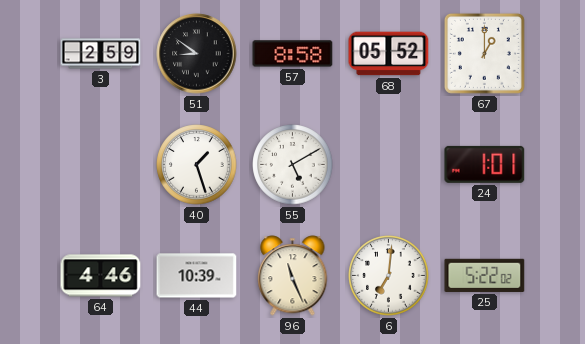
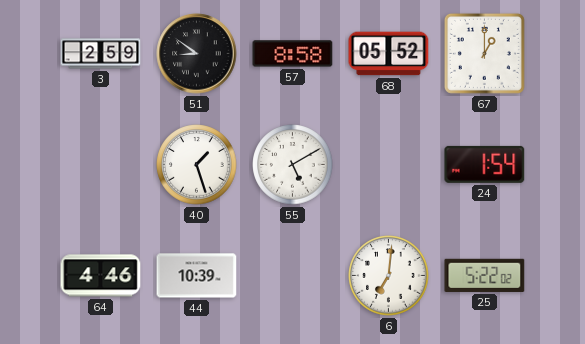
24: 1:01 -> 1:54
96: 11:26 -> none
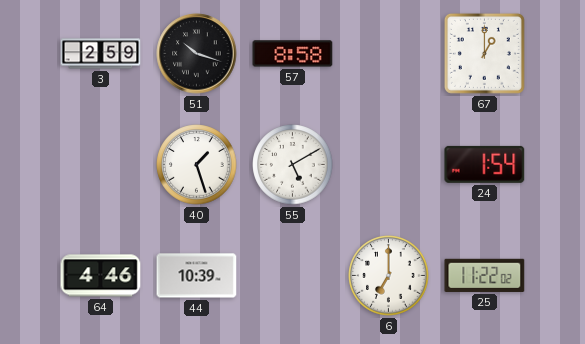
51: 8:51 -> 10:18
68: 05:52 -> none
6: 7:01 -> 7:00
25: 5:22 -> 11:22
